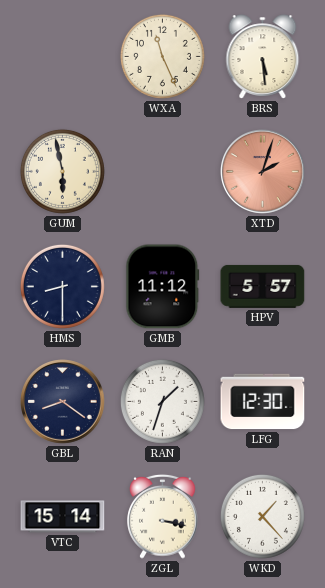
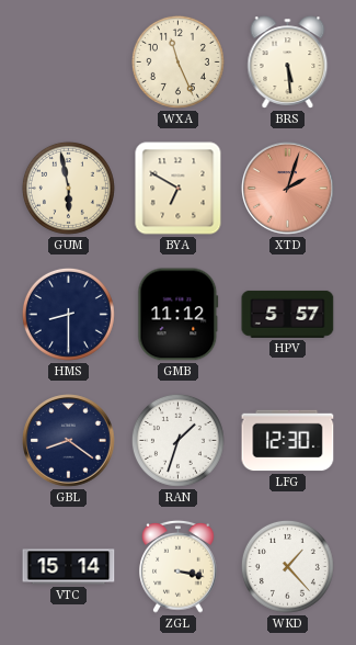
BYA: none -> 6:50
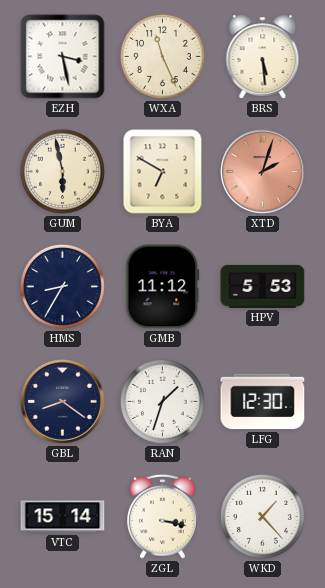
EZH: none -> 3:28
HMS: 8:30 -> 8:35
HPV: 5:57 -> 5:53
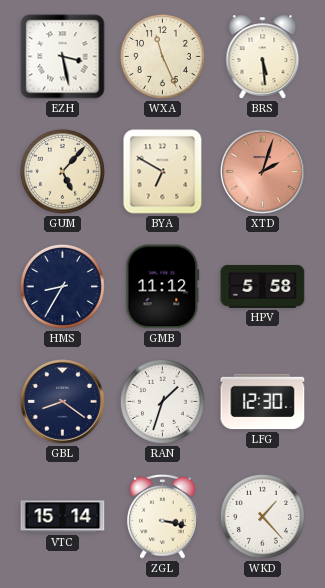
GUM: 5:58 -> 5:07
HPV: 5:53 -> 5:58
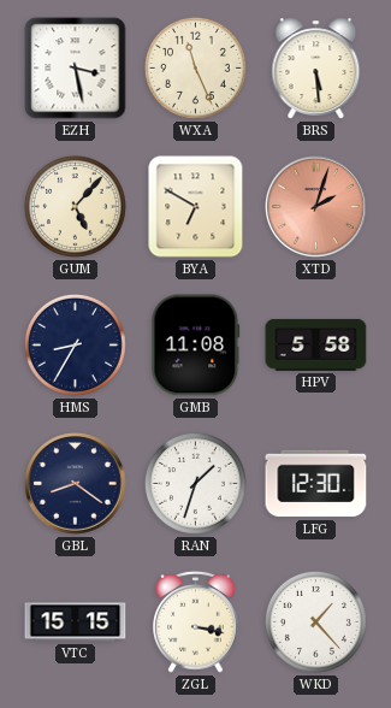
GMB: 11:12 -> 11:08
VTC: 15:14 -> 15:15
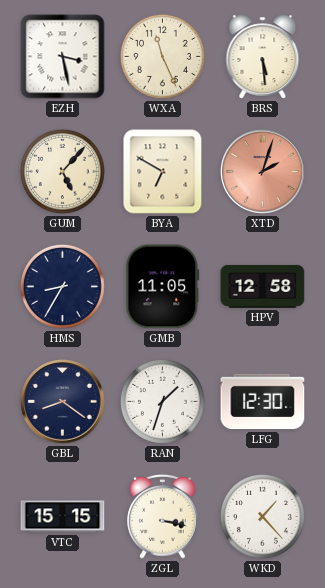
GMB: 11:08 -> 11:05
HPV: 5:58 -> 12:58
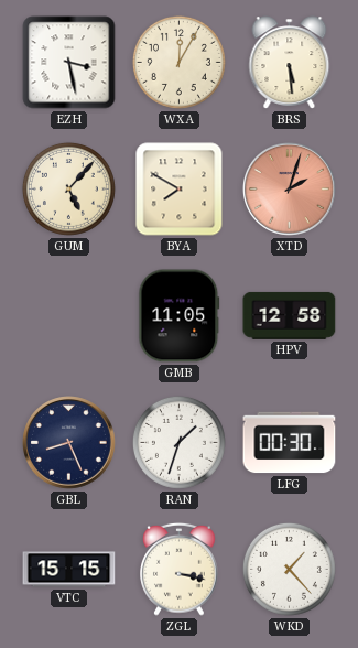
WXA: 11:26 -> 12:05
BYA: 6:50 -> 7:50
HMS: 8:35 -> none
GBL: 8:21 -> 8:26
LFG: 12:30 -> 00:30
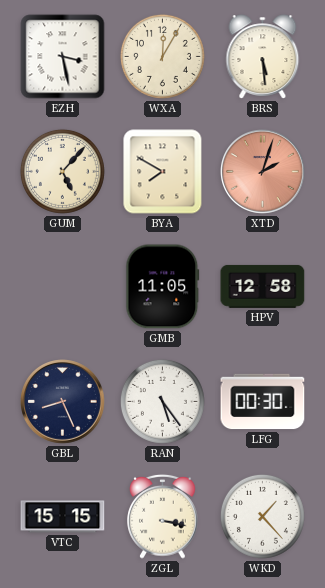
RAN: 1:33 -> 5:24
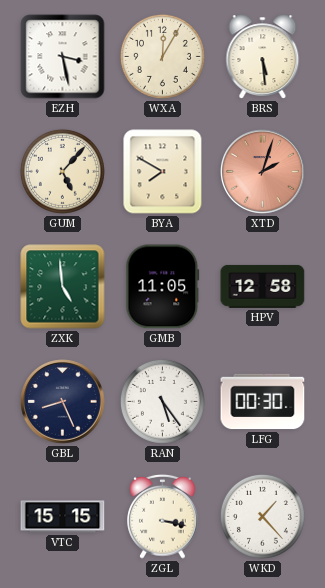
ZXK: none -> 4:59
